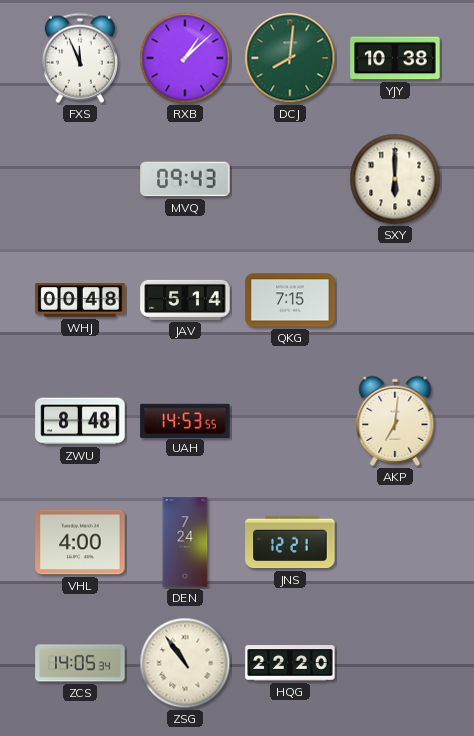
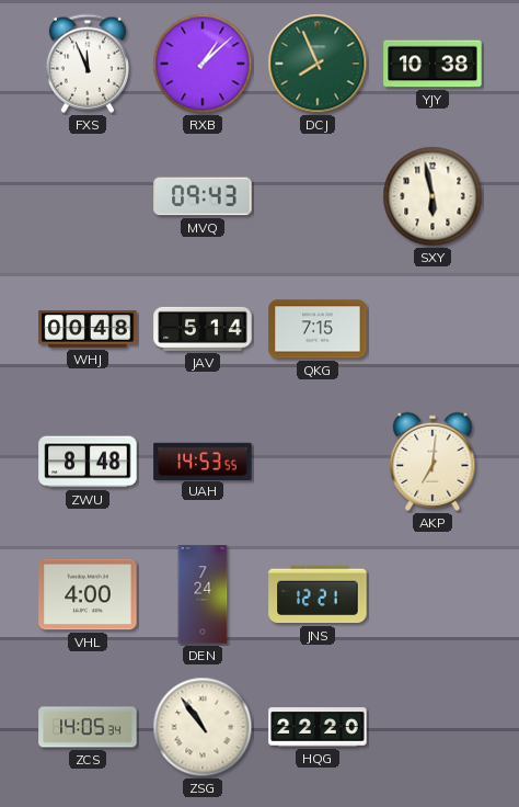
DCJ: 8:01 -> 7:56
SXY: 6:00 -> 5:58
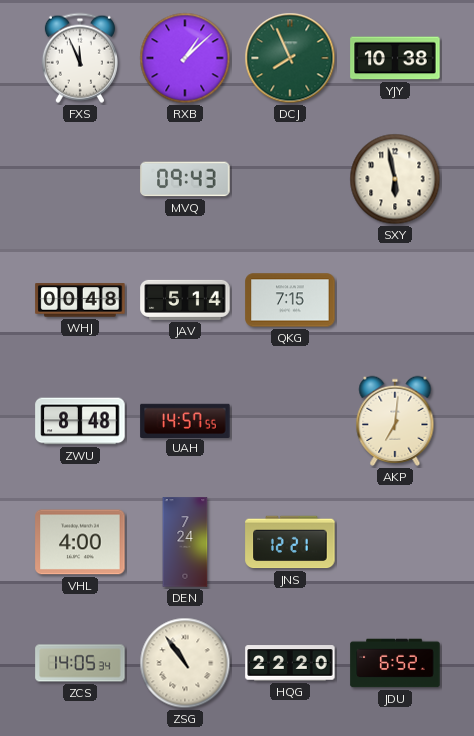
UAH: 14:53 -> 14:57
JDU: none -> 6:52
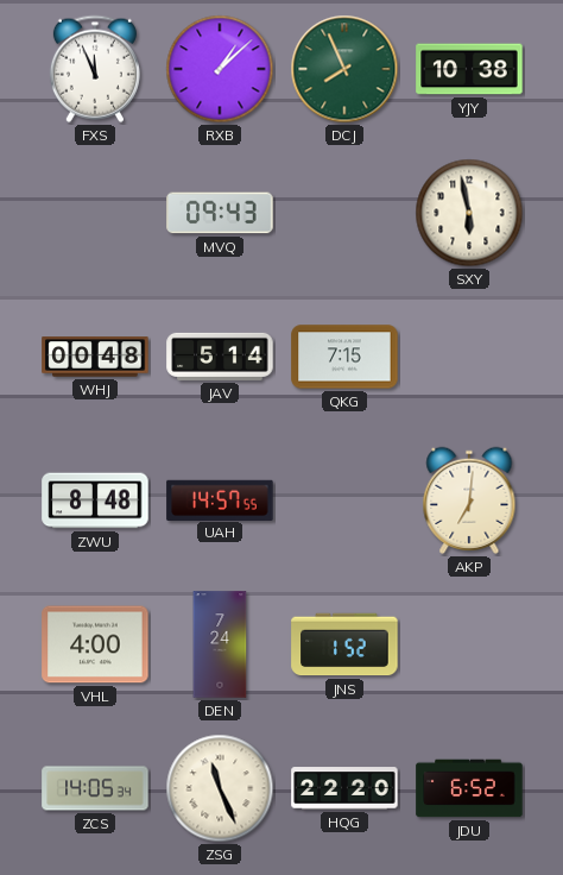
JNS: 12:21 -> 1:52
ZSG: 10:54 -> 11:26
